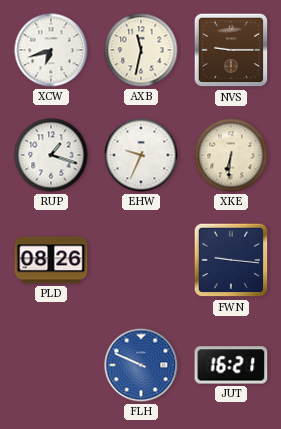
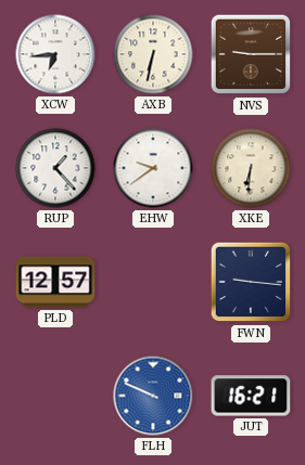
XCW: 6:42 -> 6:44
AXB: 11:32 -> 6:32
RUP: 1:18 -> 1:23
EHW: 9:34 -> 9:39
PLD: 08:26 -> 12:57
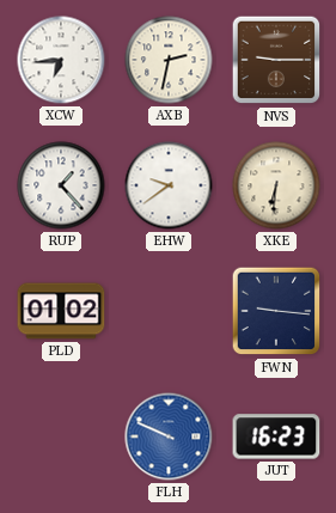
AXB: 6:32 -> 2:32
PLD: 12:57 -> 01:02
JUT: 16:21 -> 16:23
